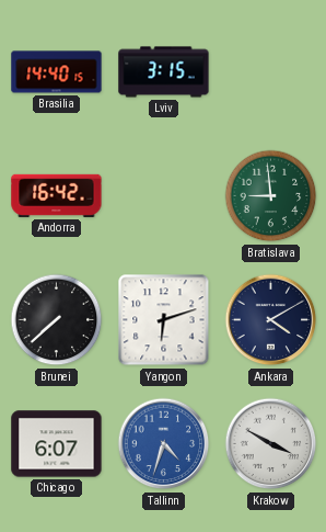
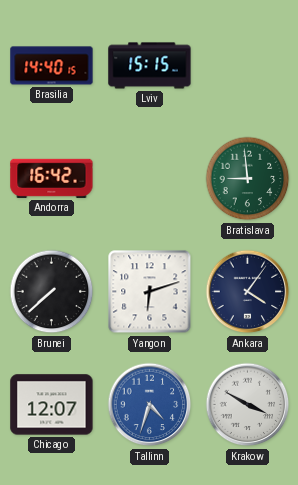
Lviv: 3:15 -> 15:15
Ankara: 4:10 -> 4:06
Chicago: 6:07 -> 12:07
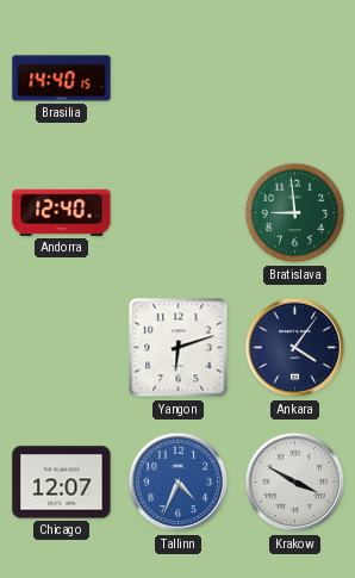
Lviv: 15:15 -> none
Andorra: 16:42 -> 12:40
Brunei: 7:38 -> none
Tallinn: 4:33 -> 4:34
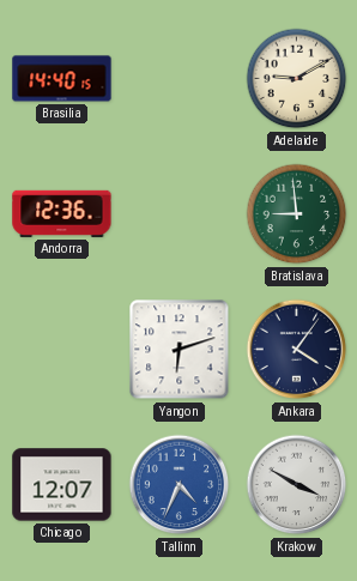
Adelaide: none -> 9:10
Andorra: 12:40 -> 12:36
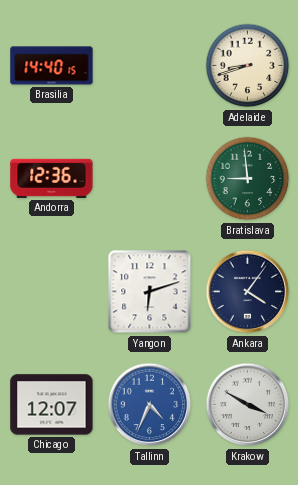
Adelaide: 9:10 -> 8:42
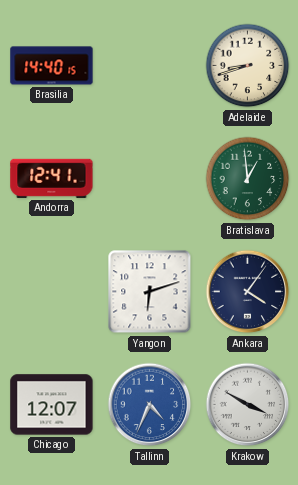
Andorra: 12:36 -> 12:41
Bratislava: 8:59 -> 12:59
